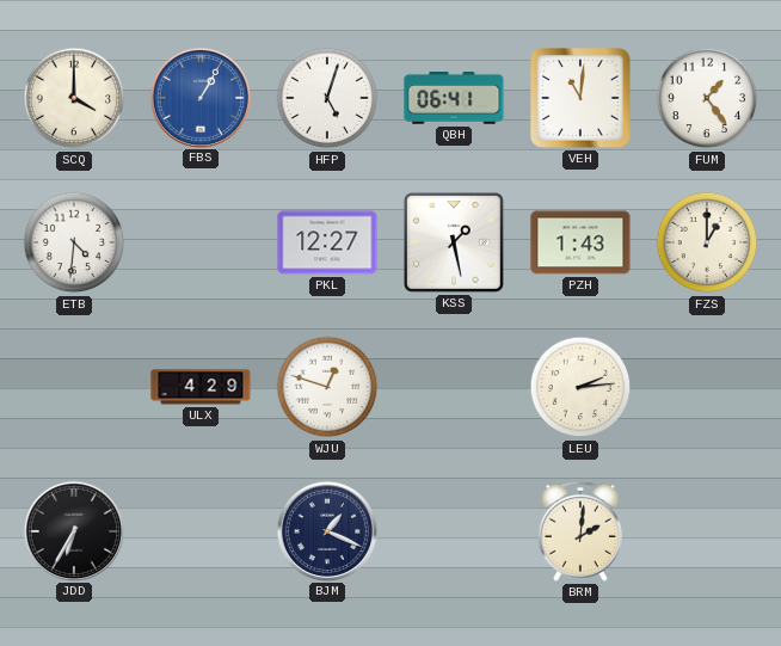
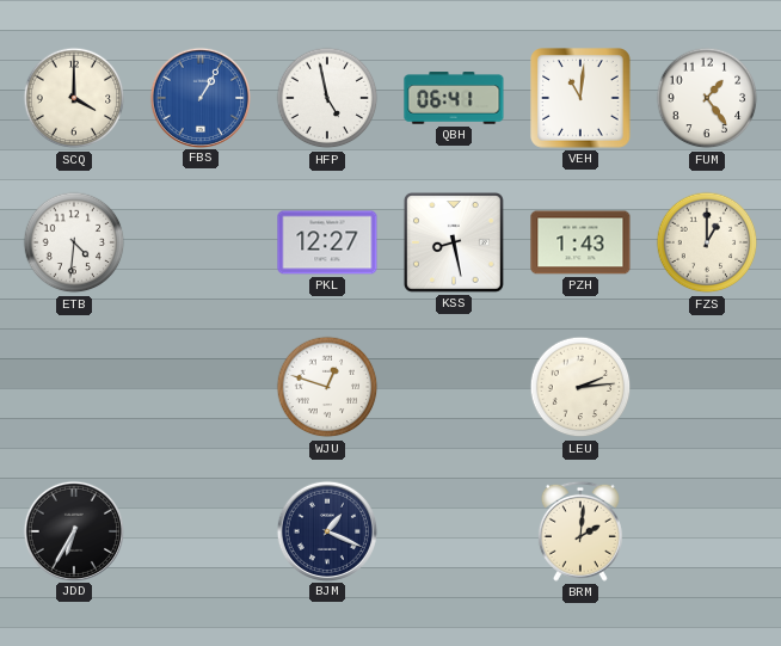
HFP: 5:03 -> 4:58
KSS: 1:28 -> 8:28
ULX: 4:29 -> none
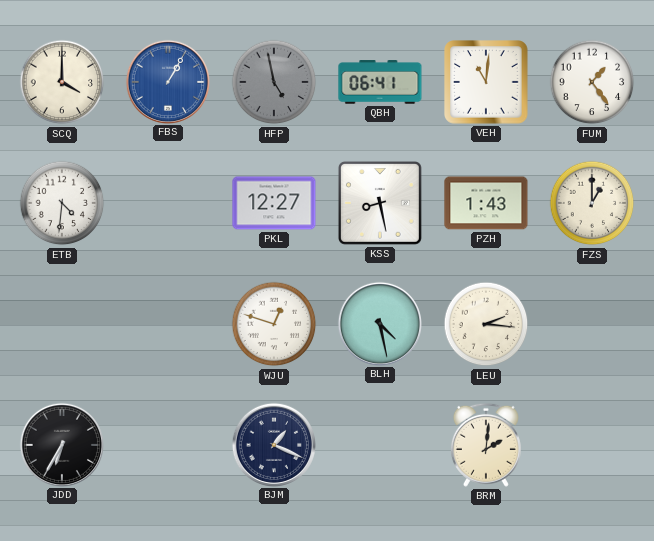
HFP dial: white -> grey
BLH: none -> 4:28
LEU: 2:14 -> 2:16
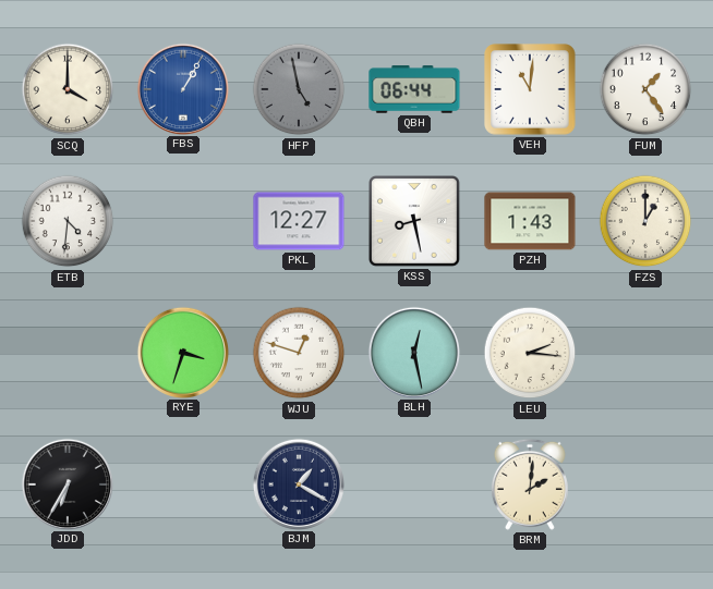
QBH: 06:41 -> 06:44
RYE: none -> 3:33
BLH: 4:28 -> 12:28
BJM: 1:19 -> 1:20
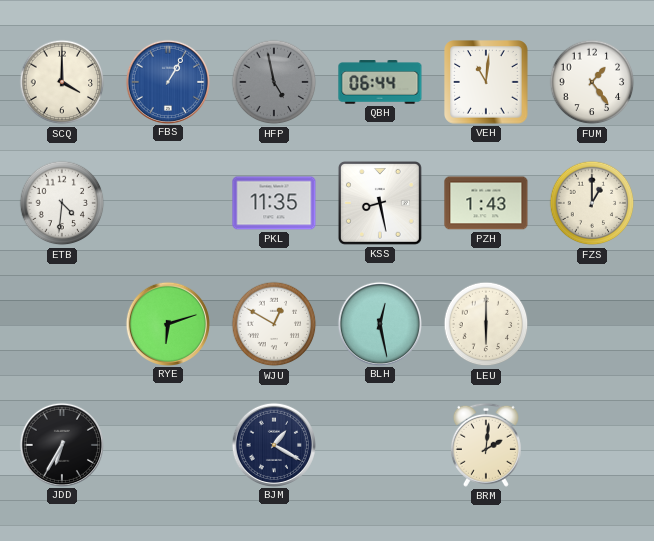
PKL: 12:27 -> 11:35
RYE: 3:33 -> 6:12
WJU: 12:48 -> 12:50
LEU: 2:16 -> 6:00
